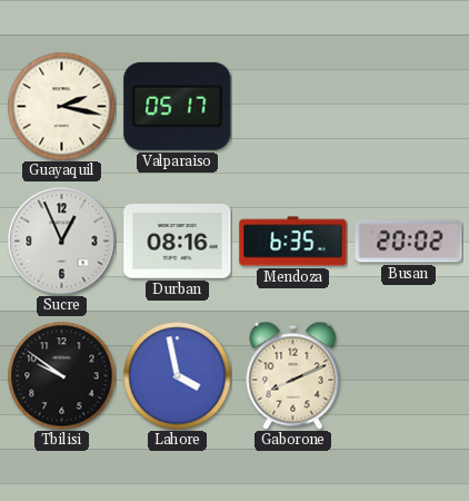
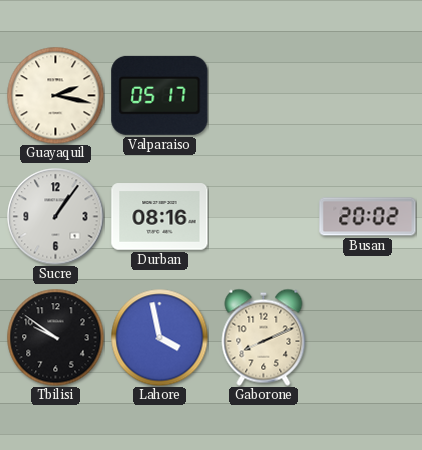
Sucre: 12:56 -> 1:06
Mendoza: 6:35 -> none
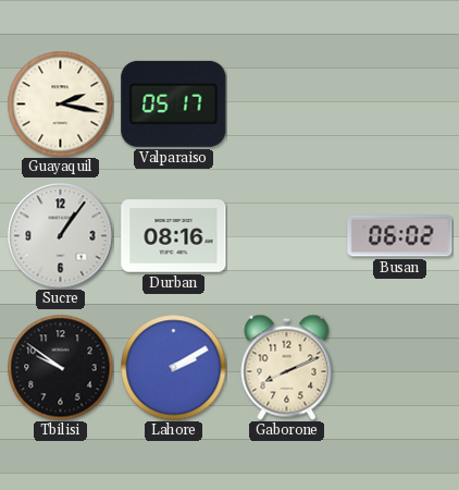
Busan: 20:02 -> 06:02
Lahore: 3:58 -> 2:10
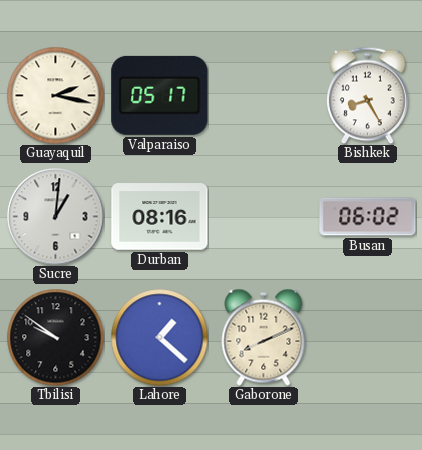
Bishkek: none -> 8:25
Sucre: 1:06 -> 1:01
Lahore: 2:10 -> 1:22
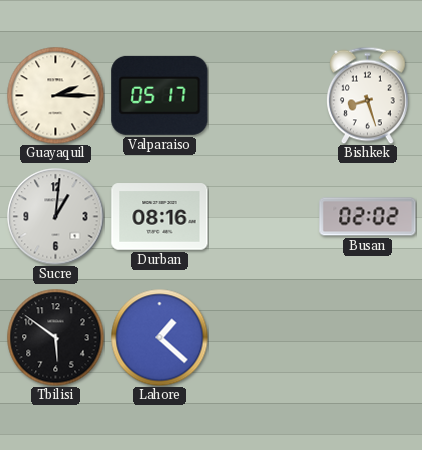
Guayaquil: 2:17 -> 2:15
Bishkek: 8:25 -> 8:27
Busan: 06:02 -> 02:02
Tbilisi: 9:51 -> 5:51
Gaborone: 8:11 -> none
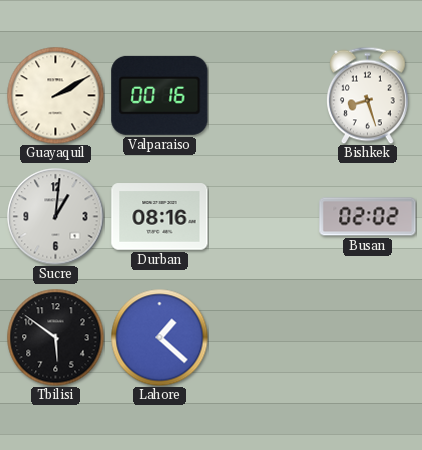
Guayaquil: 2:15 -> 2:10
Valparaiso: 05:17 -> 00:16
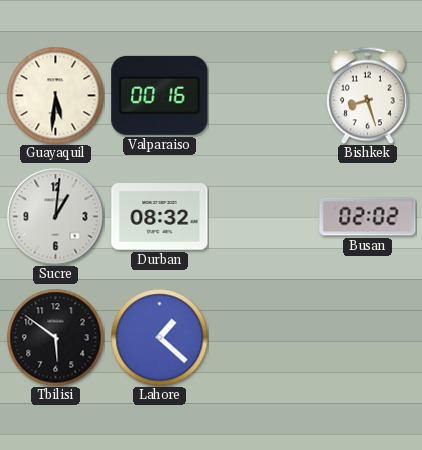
Guayaquil: 2:10 -> 5:31
Durban: 08:16 -> 08:32
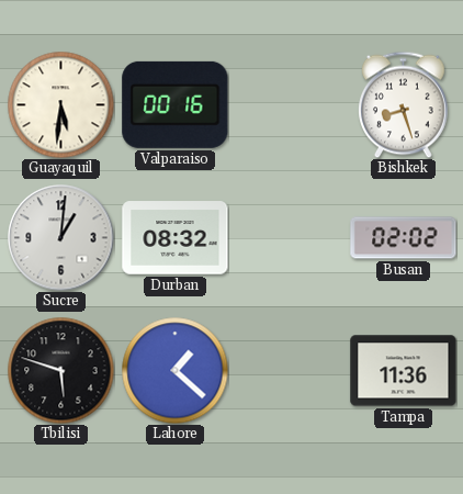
Tbilisi: 5:51 -> 5:48
Tampa: none -> 11:36
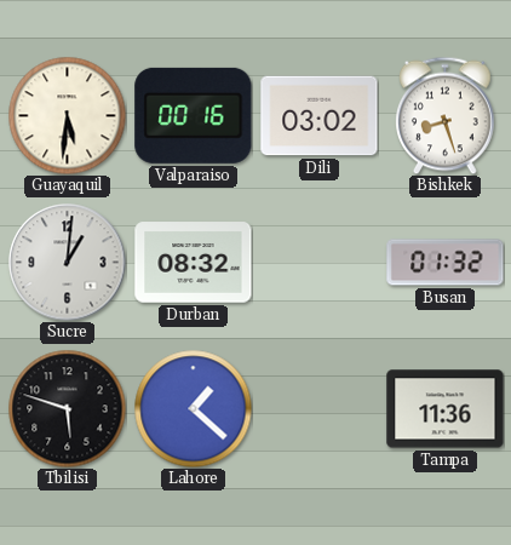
Dili: none -> 03:02
Busan: 02:02 -> 01:32
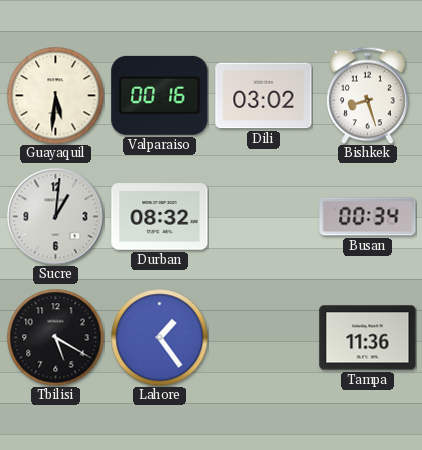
Busan: 01:32 -> 00:34
Tbilisi: 5:48 -> 5:20
Lahore: 1:22 -> 1:24
